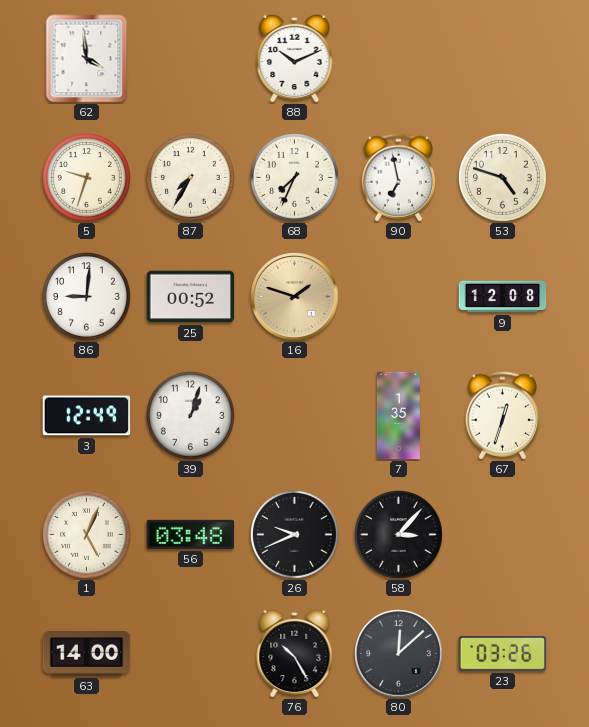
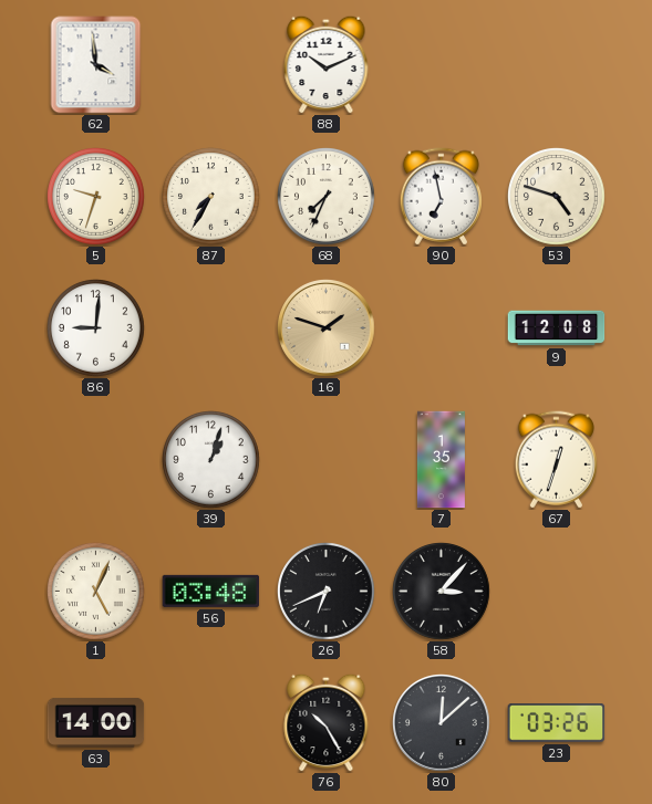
25: 00:52 -> none
3: 12:49 -> none
26: 9:41 -> 6:41
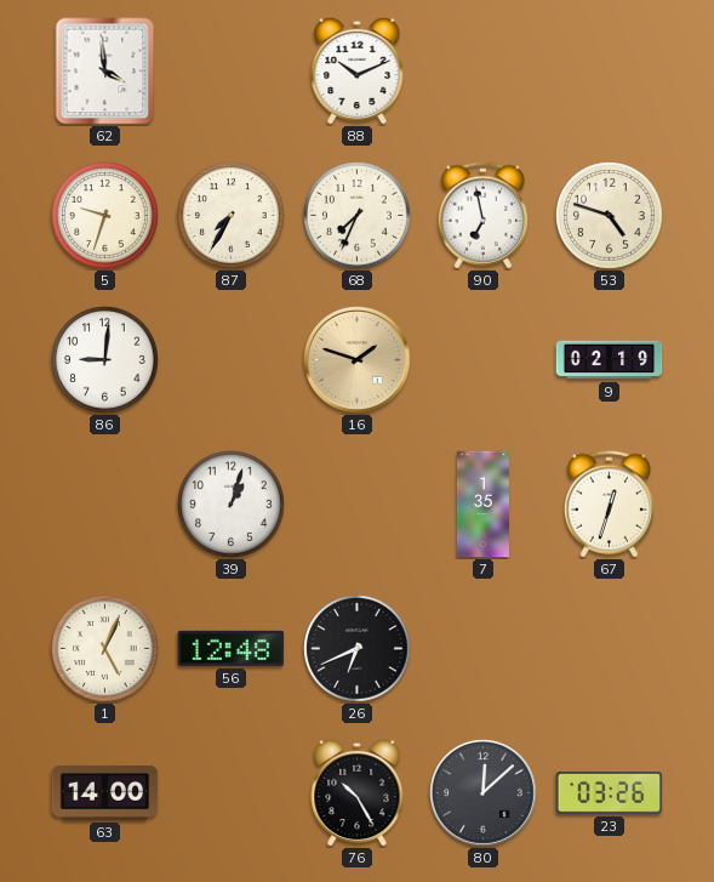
9: 12:08 -> 02:19
56: 03:48 -> 12:48
58: 3:07 -> none
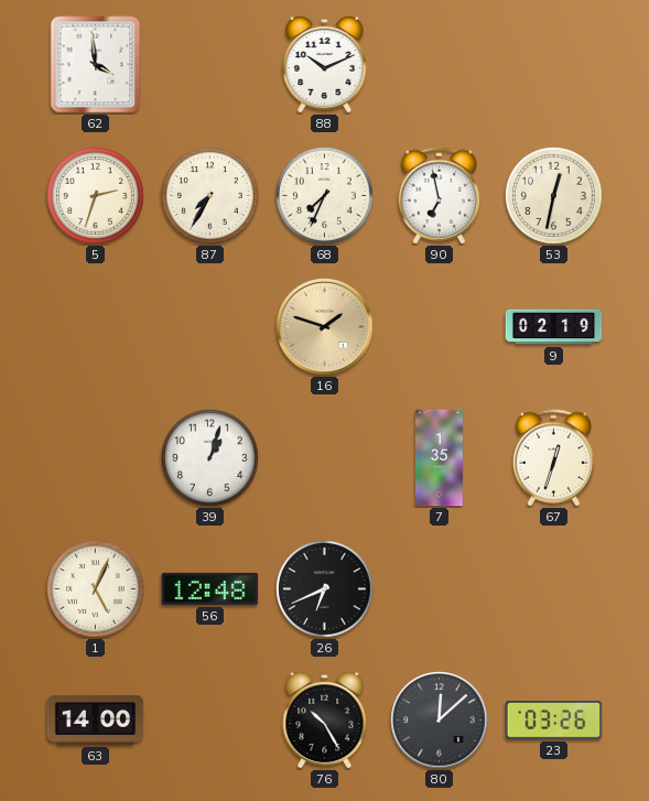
5: 9:33 -> 2:33
53: 4:48 -> 12:32
86: 9:01 -> none
